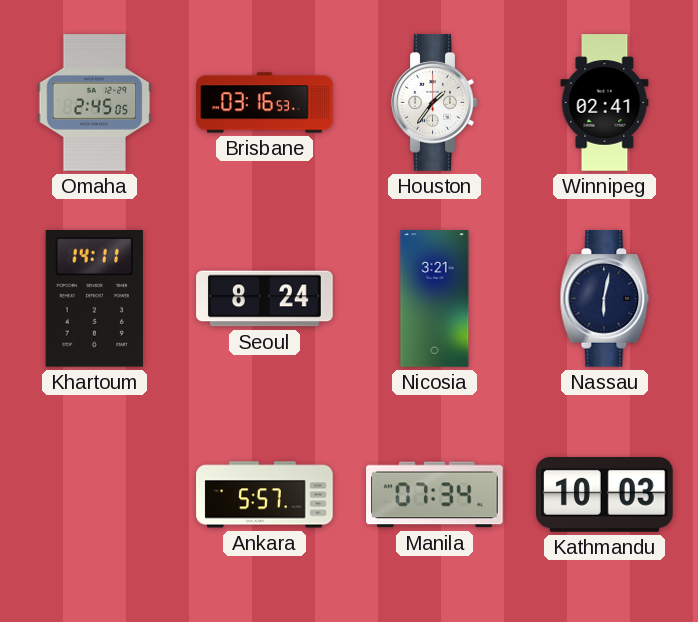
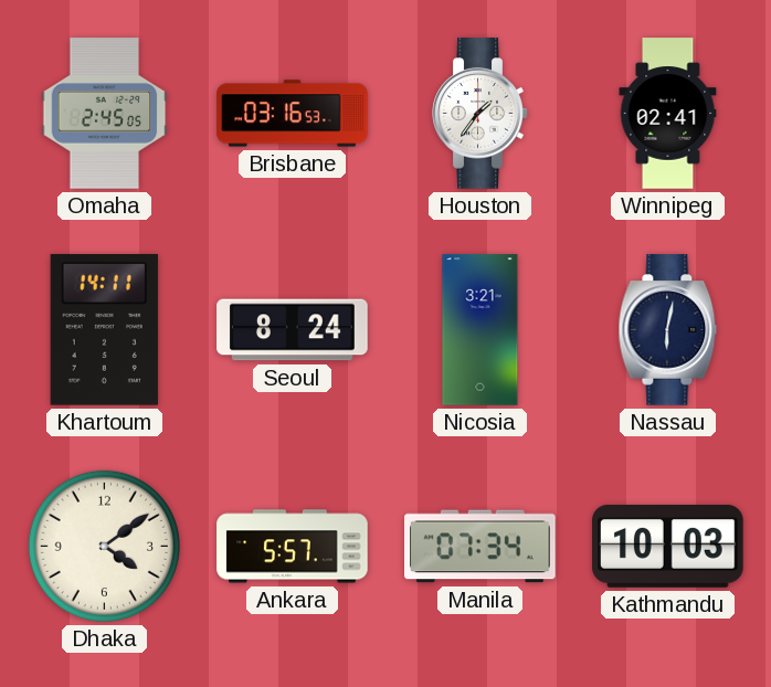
Dhaka: none -> 4:09
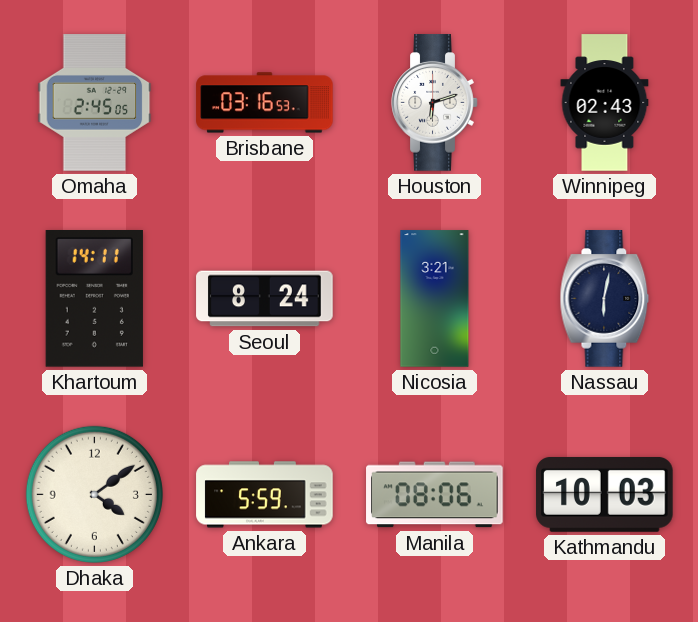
Houston: 1:36 -> 6:12
Winnipeg: 02:41 -> 02:43
Ankara: 5:57 -> 5:59
Manila: 07:34 -> 08:06
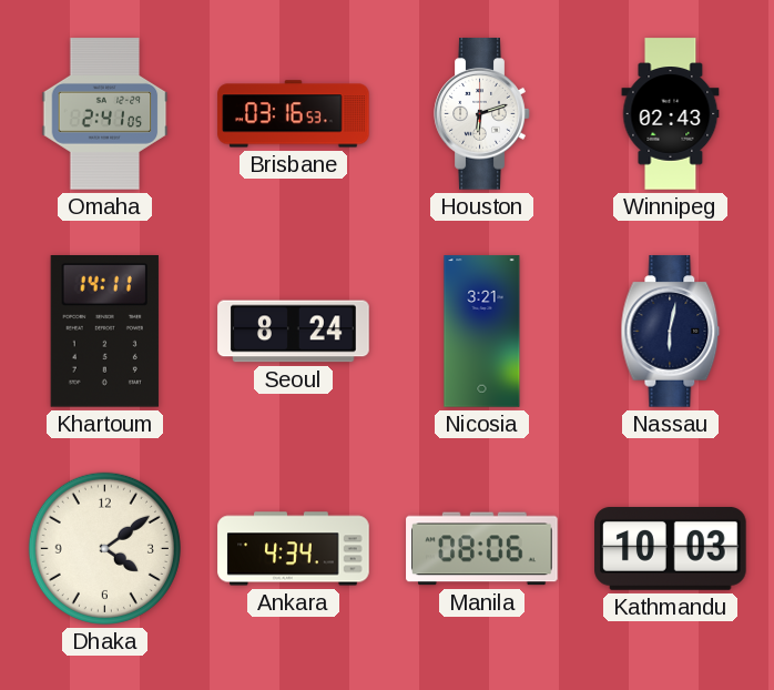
Omaha: 2:45 -> 2:41
Ankara: 5:59 -> 4:34
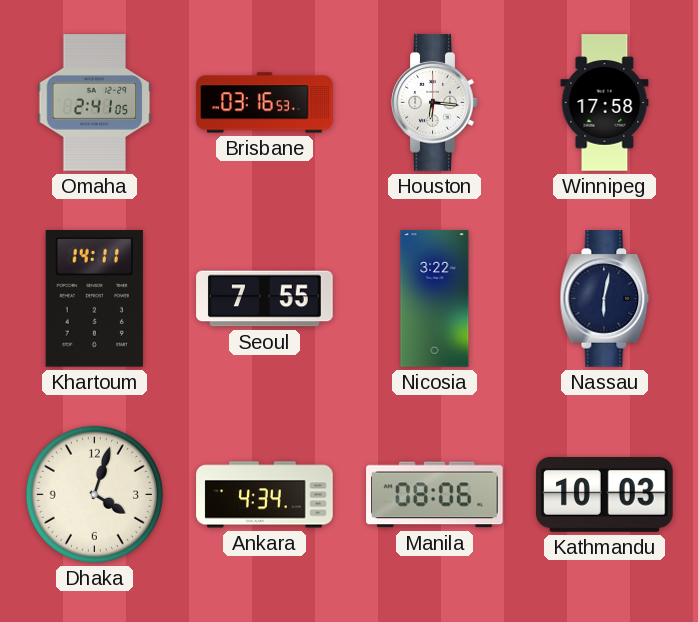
Houston: 6:12 -> 6:16
Winnipeg: 02:43 -> 17:58
Seoul: 8:24 -> 7:55
Nicosia: 3:21 -> 3:22
Dhaka: 4:09 -> 4:03
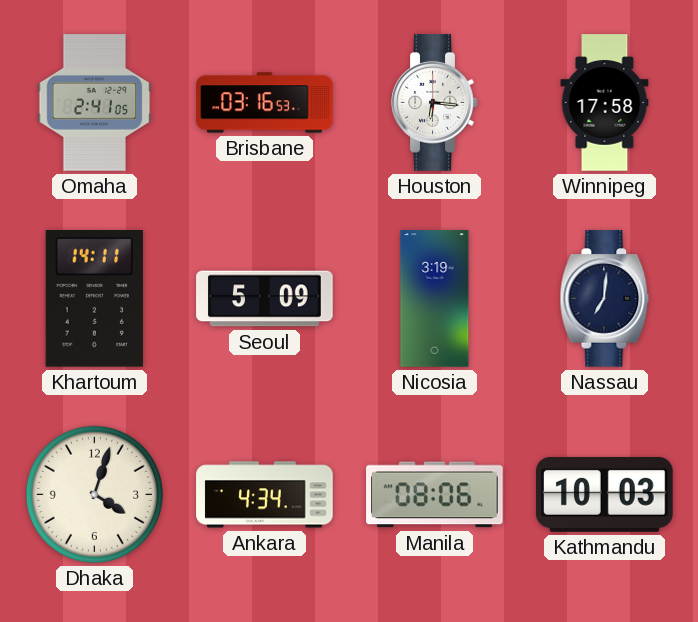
Seoul: 7:55 -> 5:09
Nicosia: 3:22 -> 3:19
Nassau: 6:02 -> 7:01
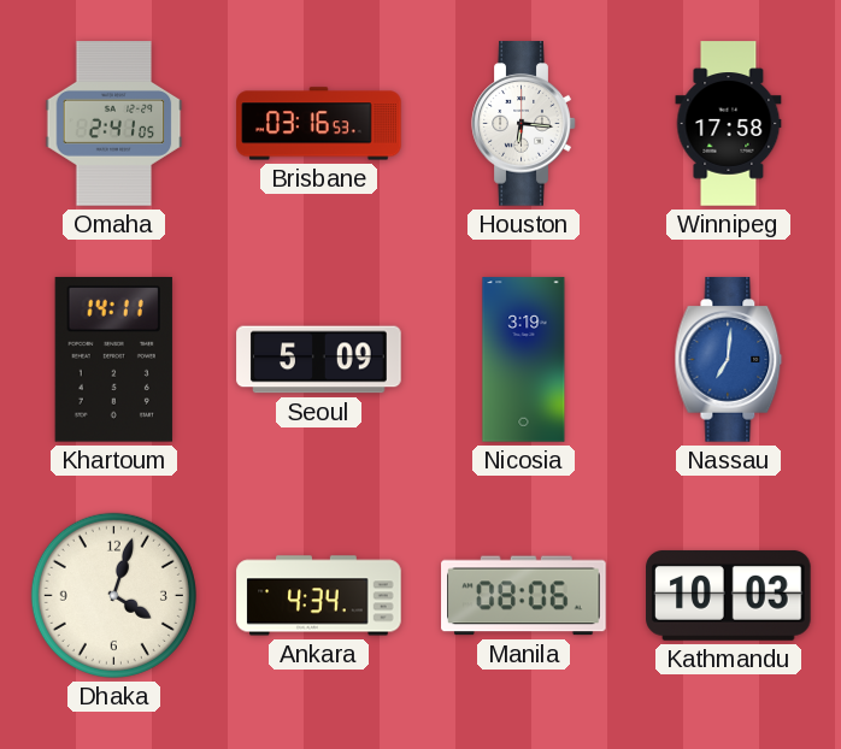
Nassau dial: navy -> blue
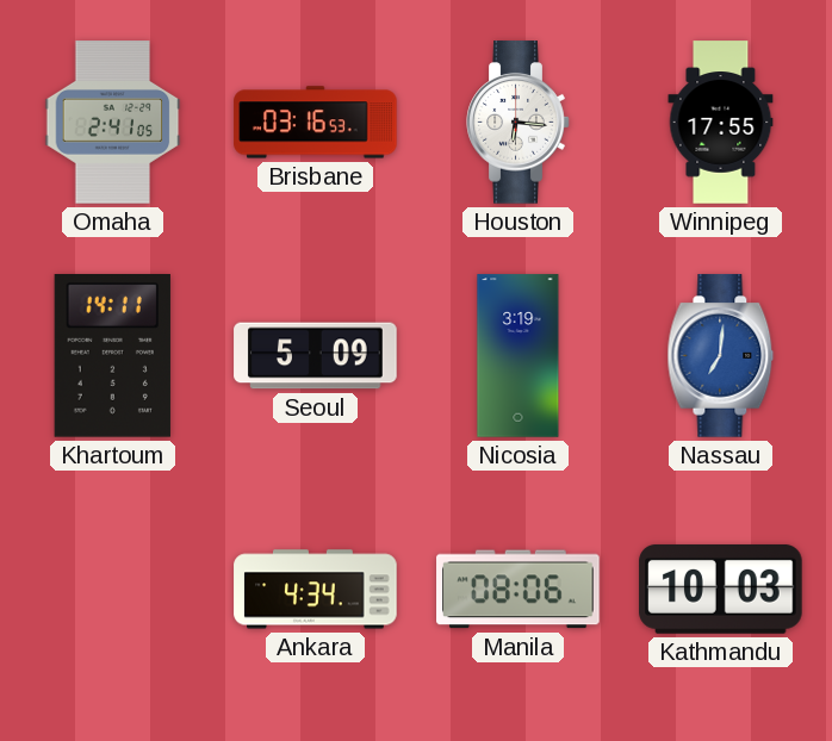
Winnipeg: 17:58 -> 17:55
Dhaka: 4:03 -> none
